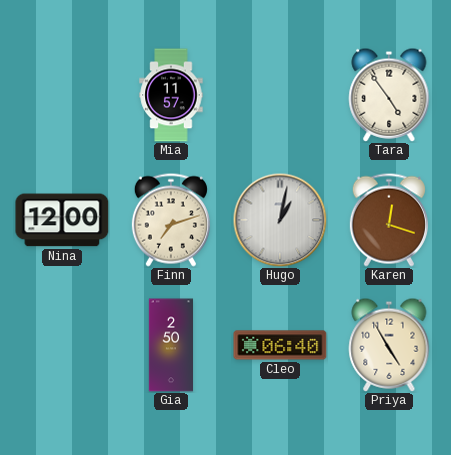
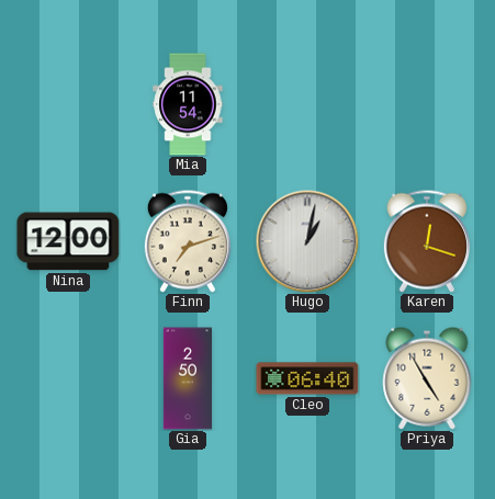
Mia: 11:57 -> 11:54
Tara: 4:54 -> none
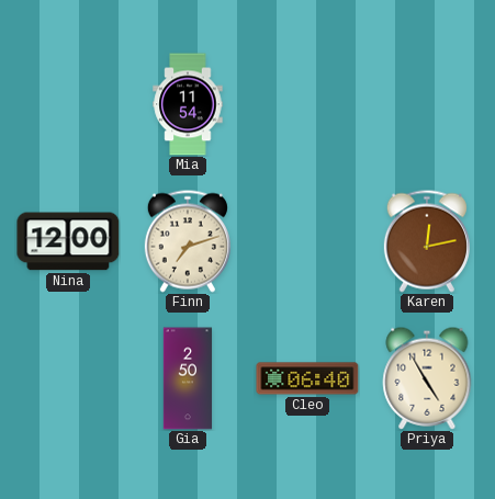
Hugo: 1:02 -> none
Karen: 12:18 -> 12:13
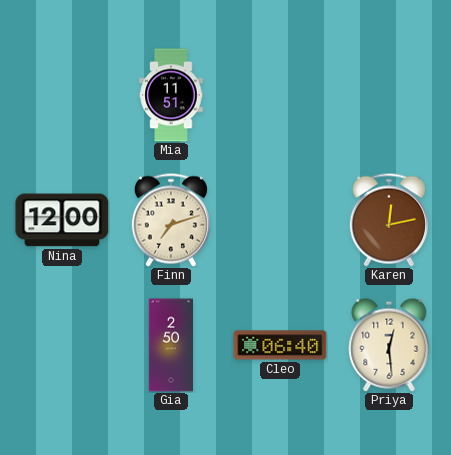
Mia: 11:54 -> 11:51
Priya: 4:55 -> 12:29
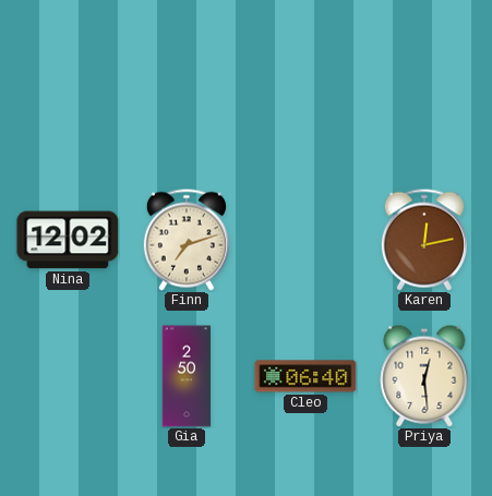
Mia: 11:51 -> none
Nina: 12:00 -> 12:02
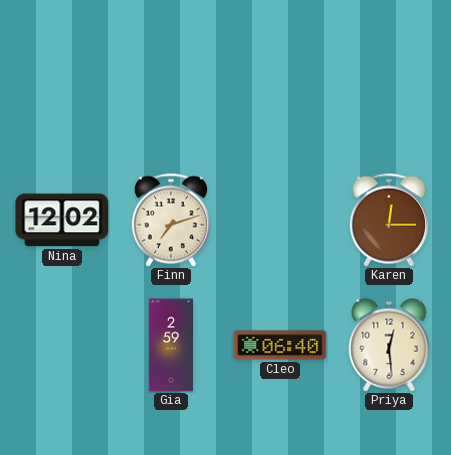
Karen: 12:13 -> 12:15
Gia: 2:50 -> 2:59
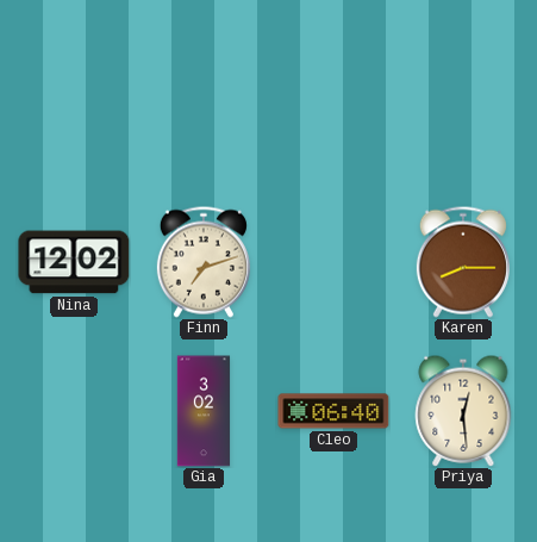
Karen: 12:15 -> 8:15
Gia: 2:59 -> 3:02
